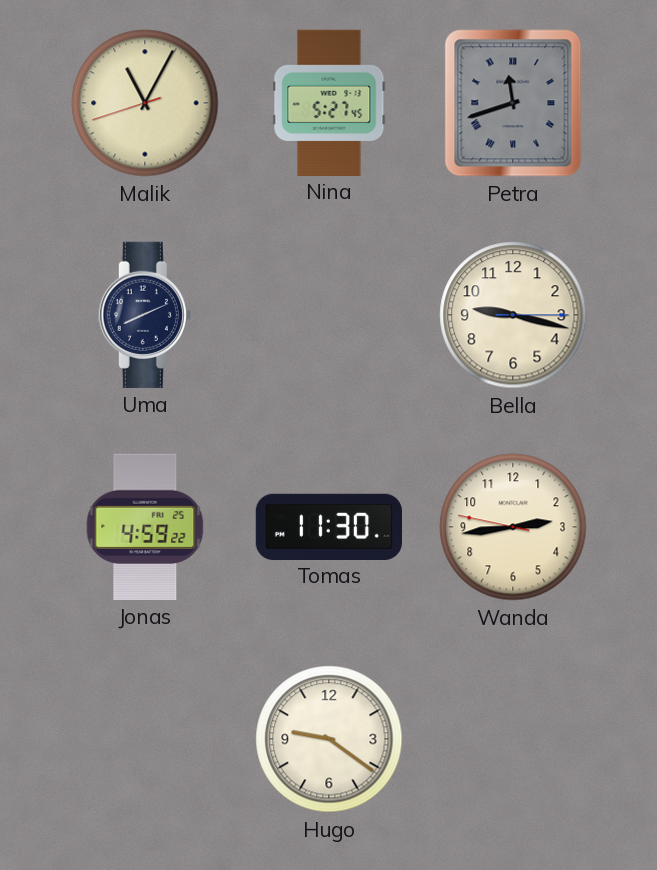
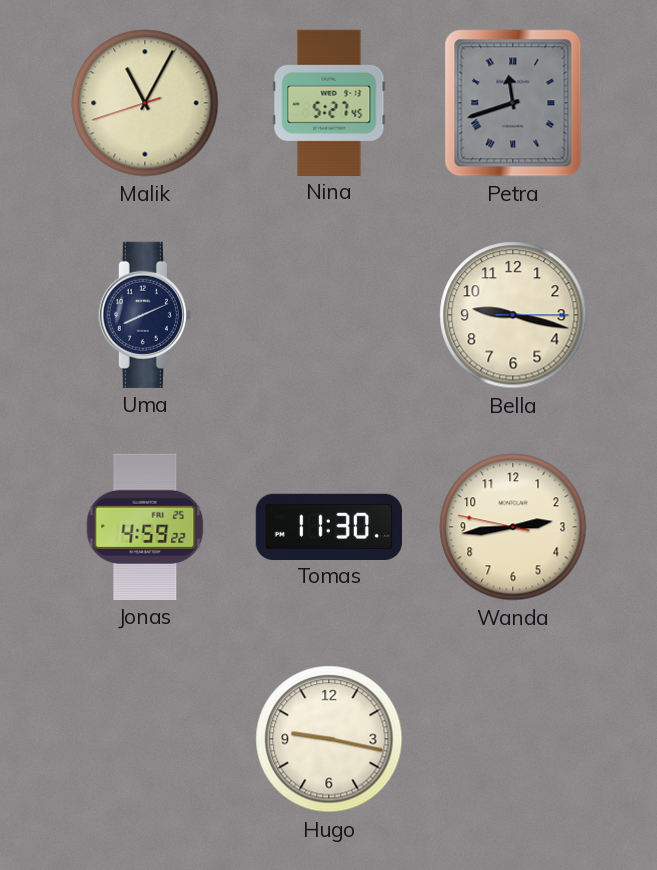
Hugo: 9:21 -> 9:17
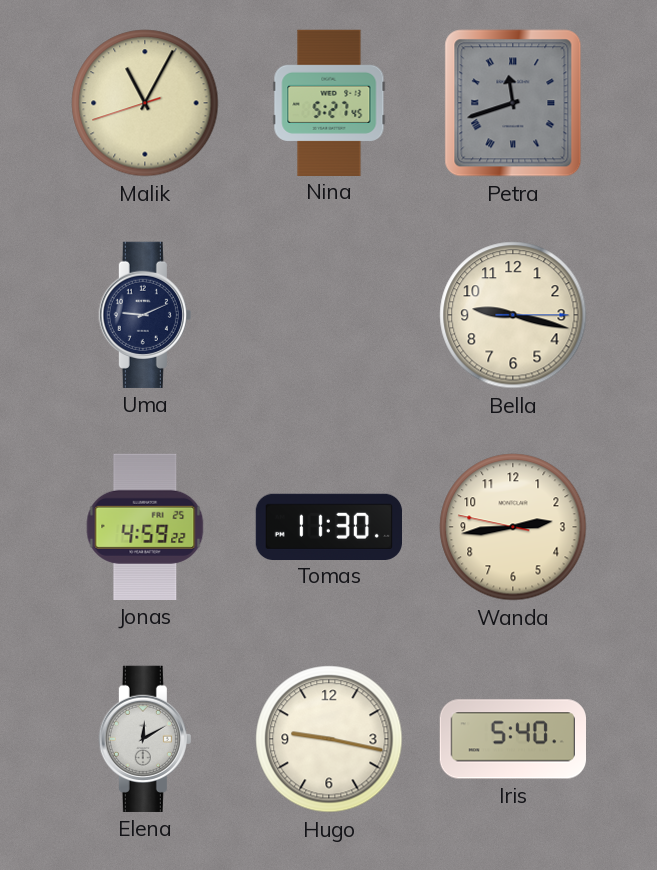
Uma: 8:11 -> 9:11
Elena: none -> 12:10
Iris: none -> 5:40
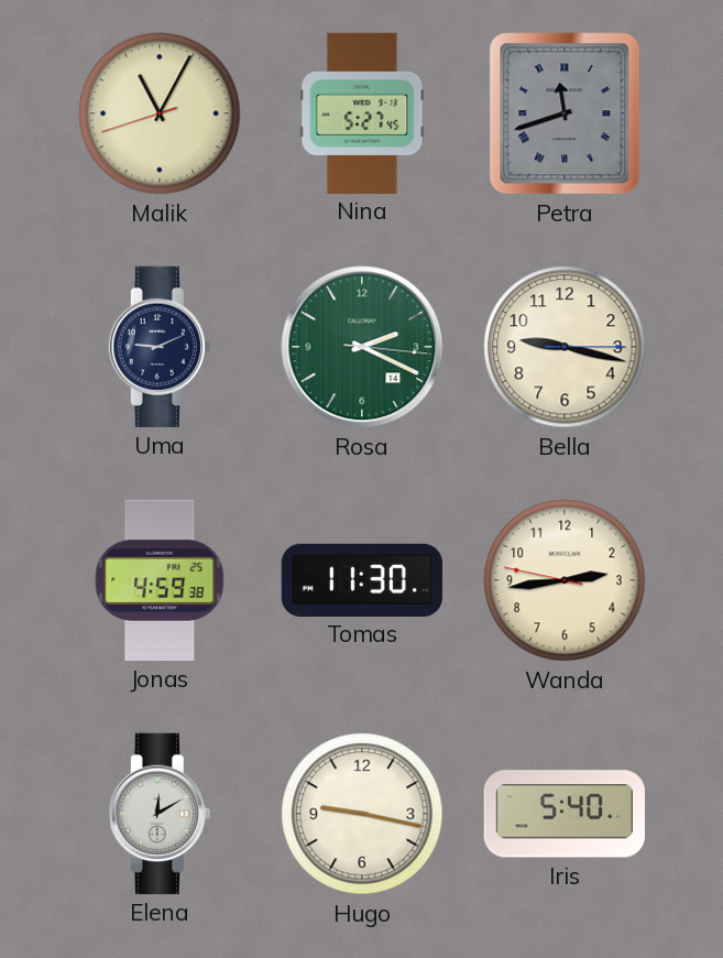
Rosa: none -> 2:19
Jonas: 4:59:22 -> 4:59:38
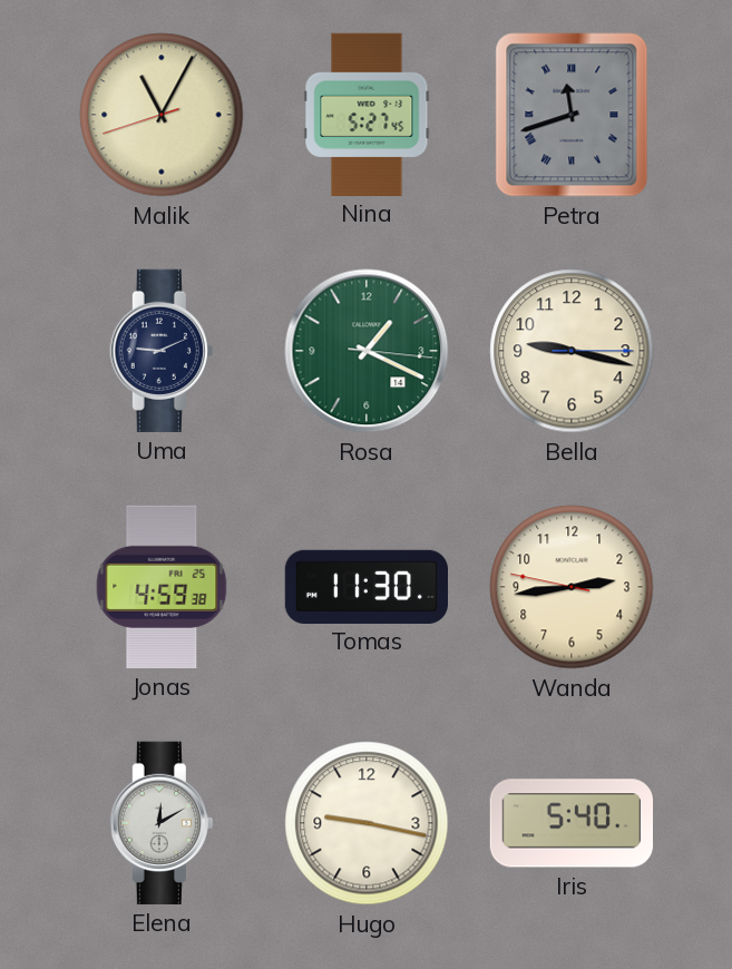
Rosa: 2:19 -> 1:19
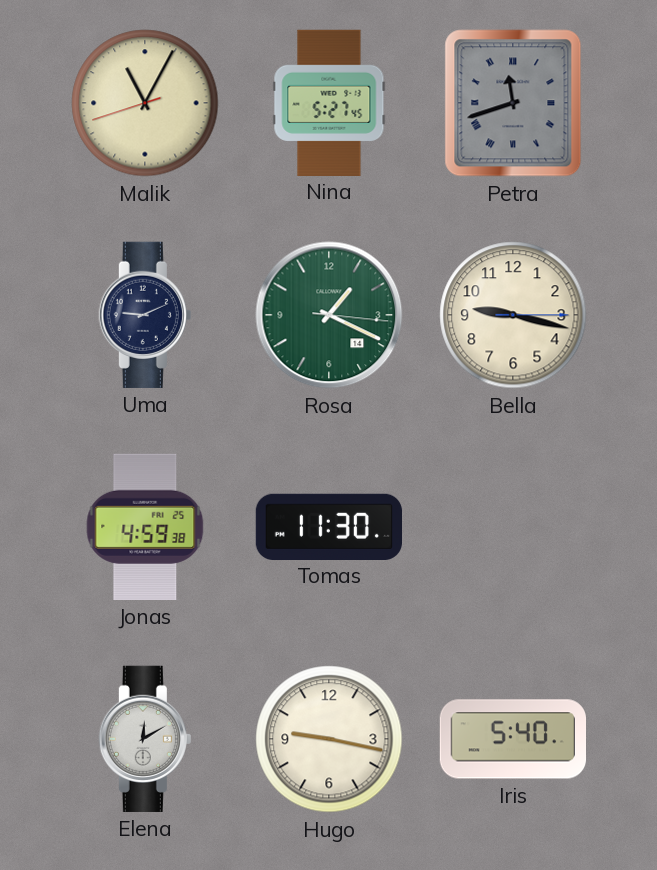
Wanda: 2:43 -> none
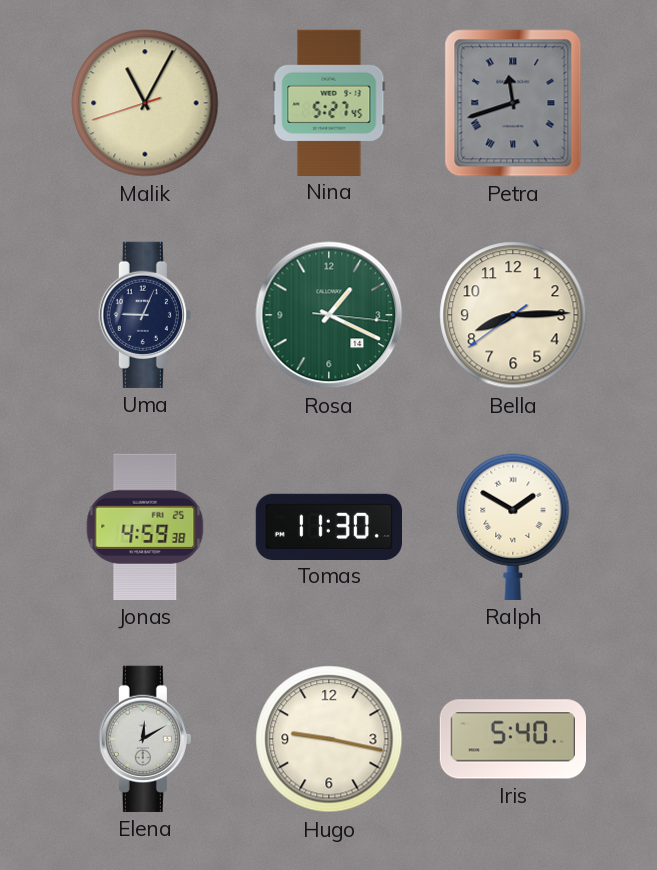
Uma: 9:11 -> 9:04
Bella: 9:17 -> 8:14
Ralph: none -> 1:50
